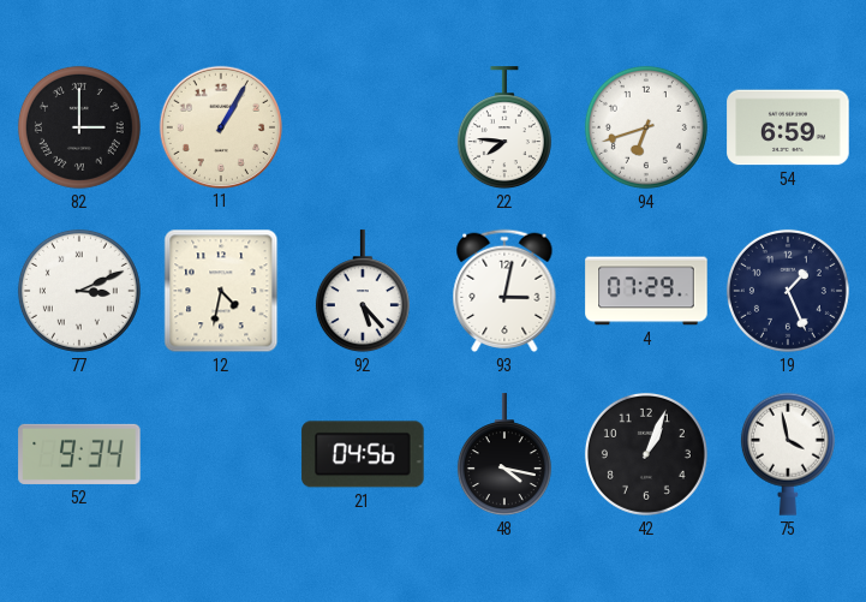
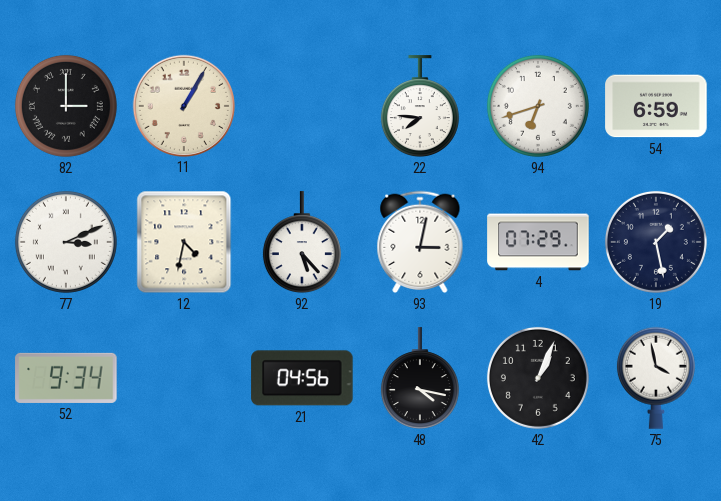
19: 1:26 -> 1:28
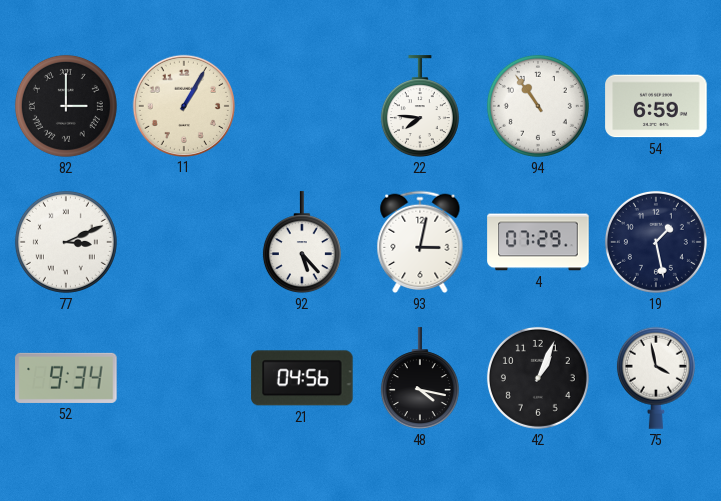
94: 6:42 -> 10:54
12: 4:32 -> none
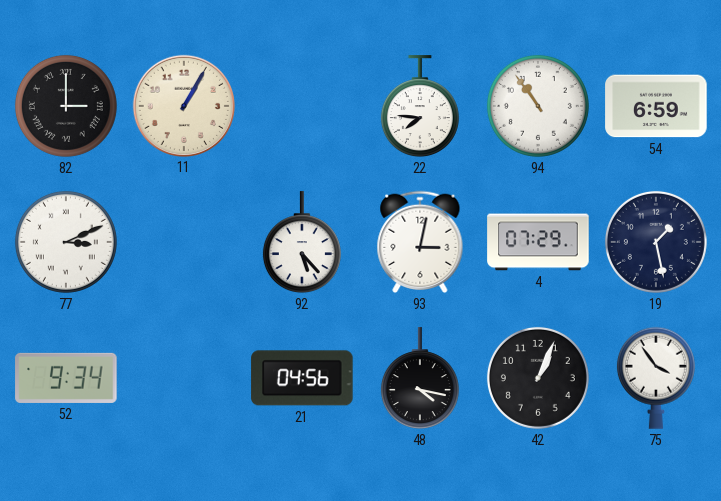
75: 3:58 -> 3:54
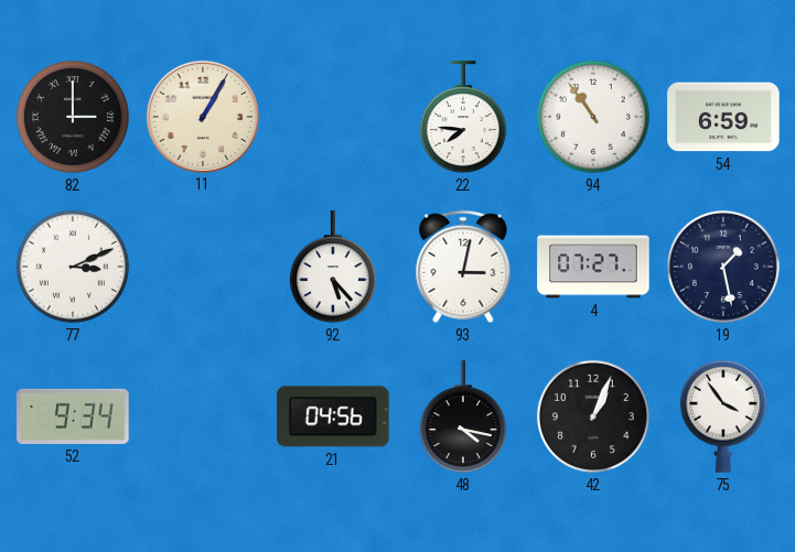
4: 07:29 -> 07:27
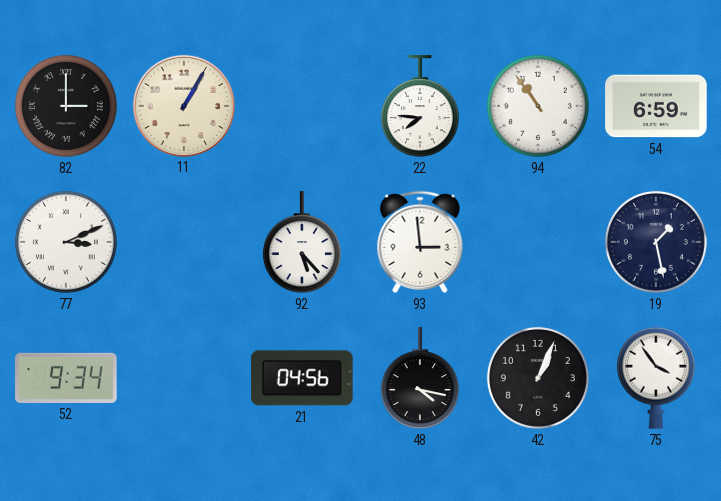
93: 3:02 -> 2:59
4: 07:27 -> none
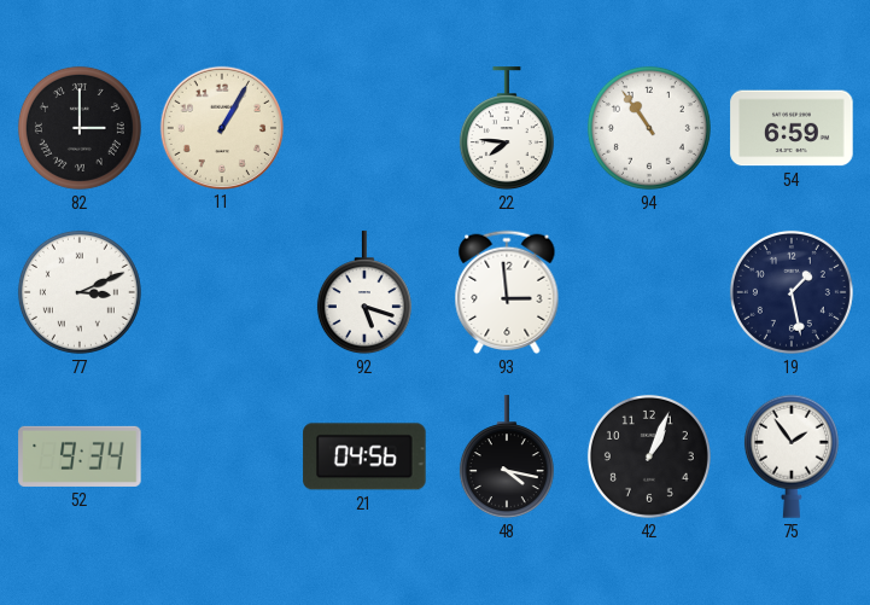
92: 5:23 -> 5:18
75: 3:54 -> 1:54
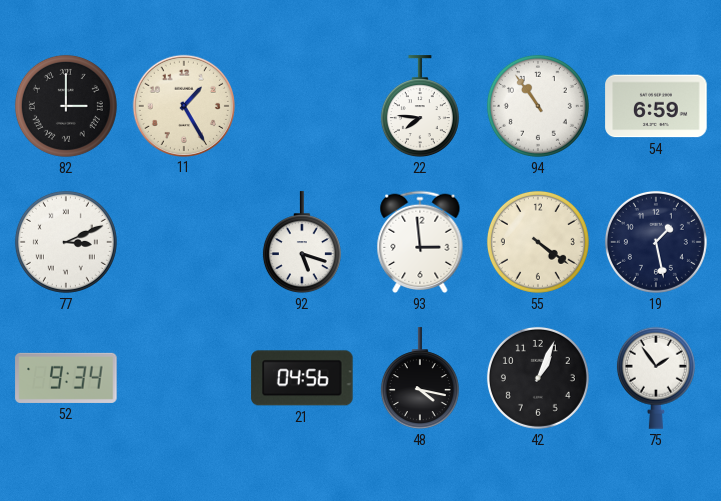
11: 1:05 -> 1:25
55: none -> 4:21
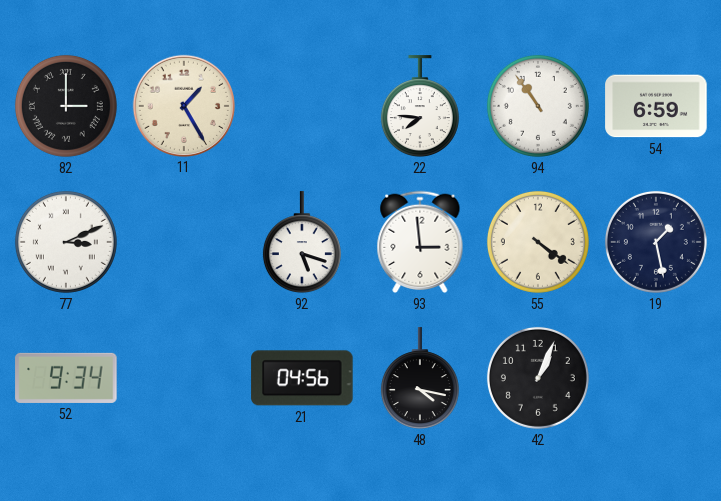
75: 1:54 -> none
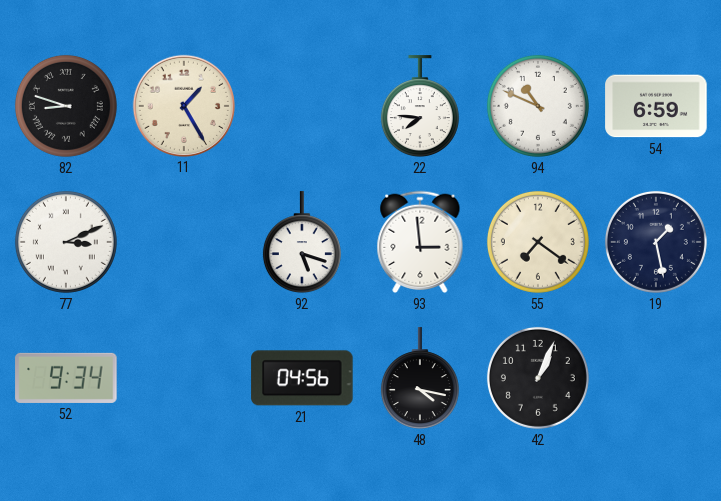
82: 3:00 -> 8:48
94: 10:54 -> 10:49
55: 4:21 -> 7:21
